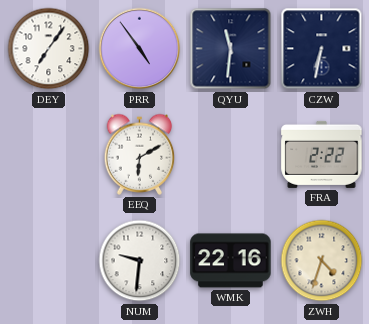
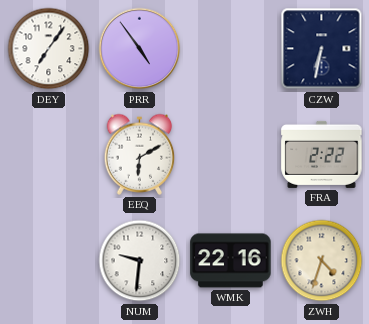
QYU: 11:31 -> none
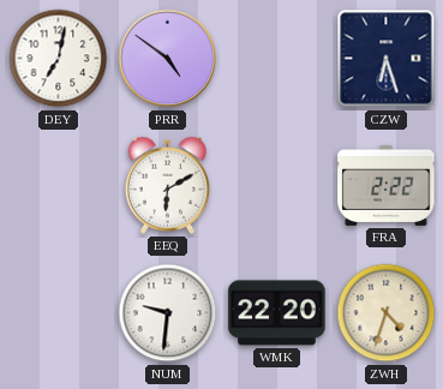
DEY: 7:06 -> 7:02
PRR: 4:54 -> 4:51
CZW: 6:32 -> 6:27
WMK: 22:16 -> 22:20
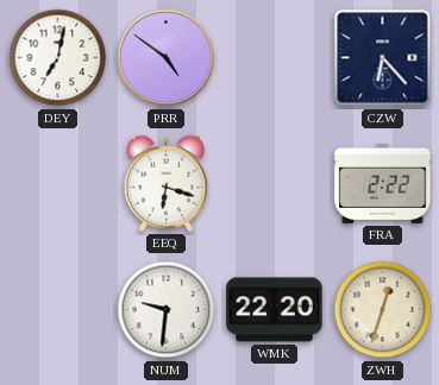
CZW: 6:27 -> 6:23
EEQ: 6:10 -> 6:18
ZWH: 4:33 -> 12:33
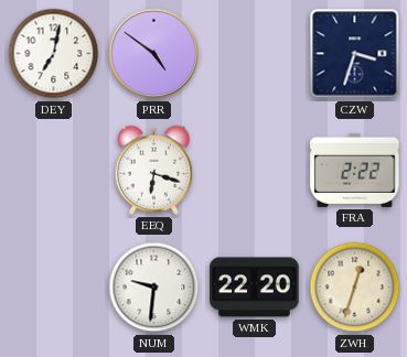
CZW: 6:23 -> 3:33
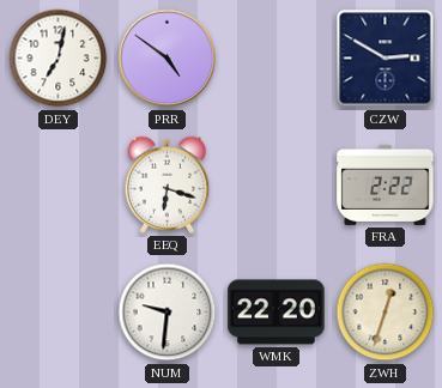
CZW: 3:33 -> 2:50
